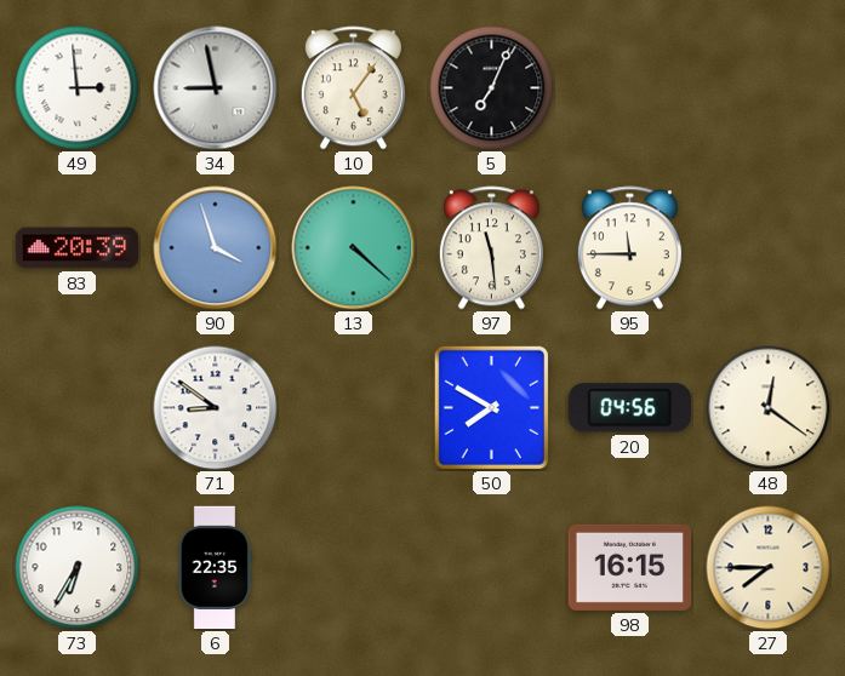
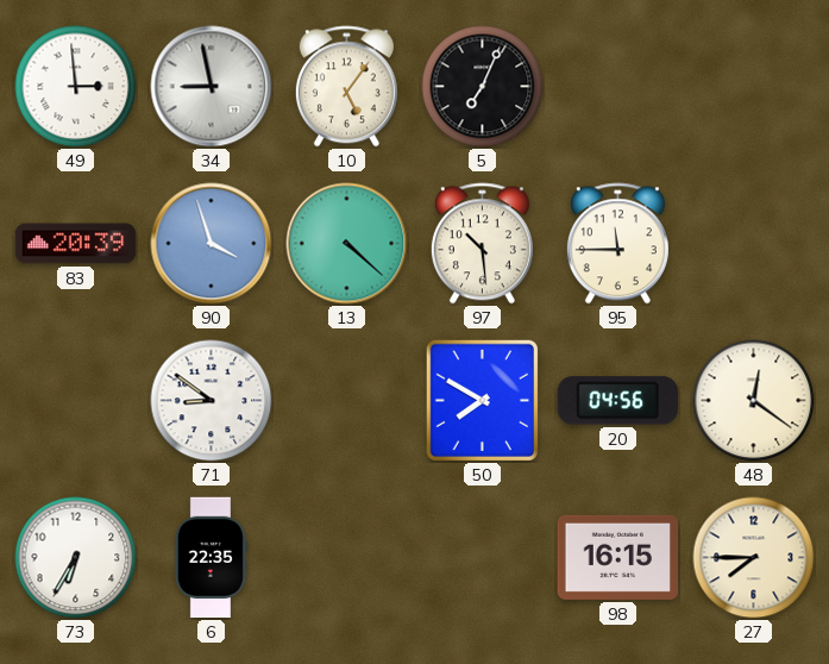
97: 11:29 -> 10:29
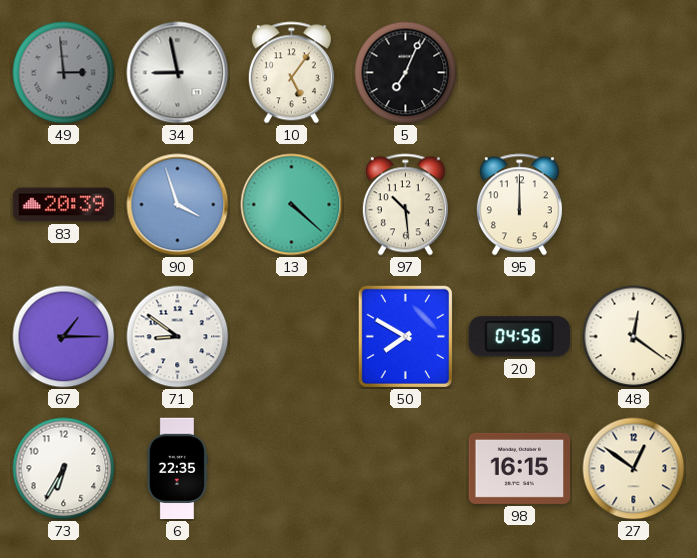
49 dial: white -> grey
95: 11:45 -> 12:00
67: none -> 1:15
27: 7:45 -> 12:51
